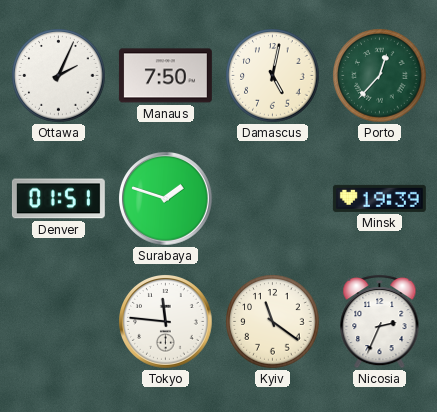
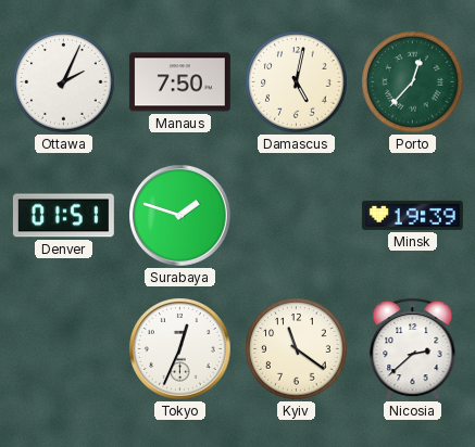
Tokyo: 11:46 -> 12:34
Nicosia: 2:34 -> 2:38
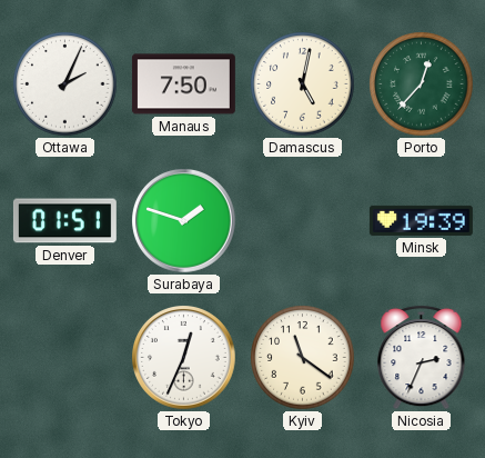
Nicosia: 2:38 -> 2:34
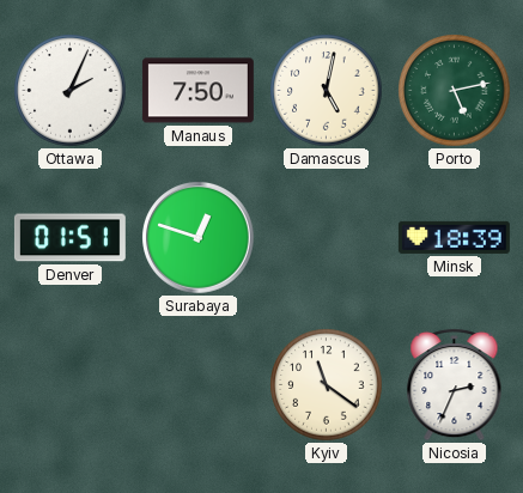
Porto: 12:37 -> 5:13
Surabaya: 1:48 -> 12:48
Minsk: 19:39 -> 18:39
Tokyo: 12:34 -> none
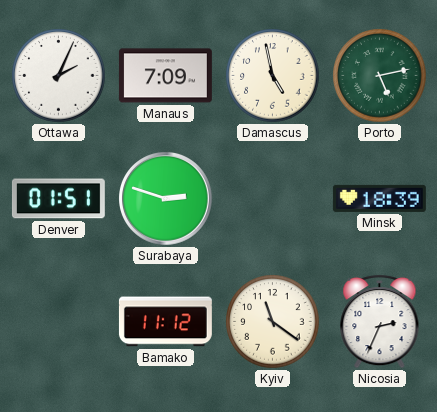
Manaus: 7:50 -> 7:09
Damascus: 5:02 -> 4:58
Surabaya: 12:48 -> 2:48
Bamako: none -> 11:12
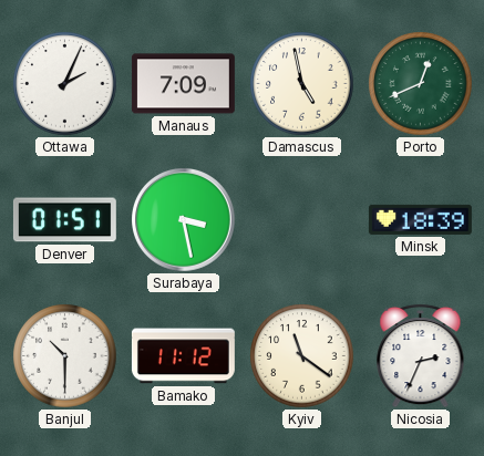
Porto: 5:13 -> 12:41
Surabaya: 2:48 -> 3:28
Banjul: none -> 10:30
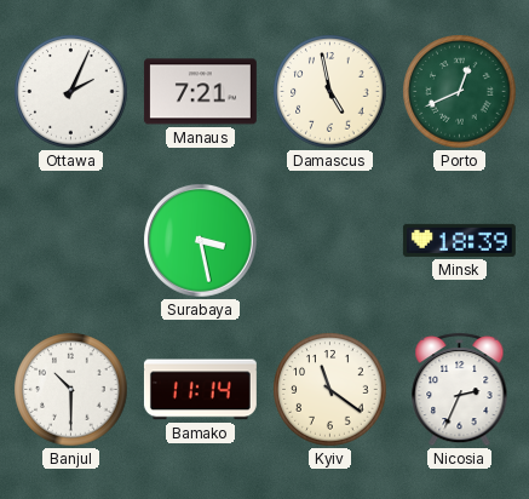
Manaus: 7:09 -> 7:21
Denver: 01:51 -> none
Bamako: 11:12 -> 11:14
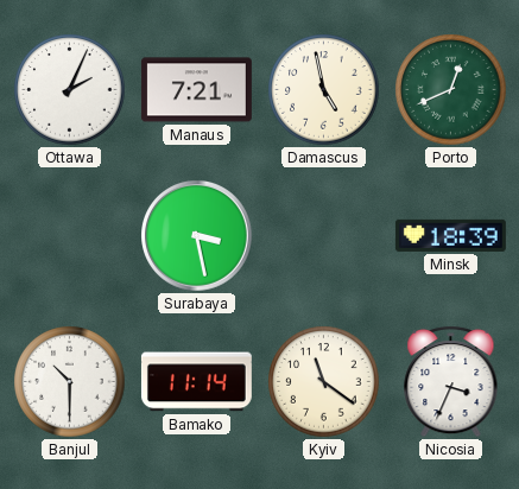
Nicosia: 2:34 -> 3:34
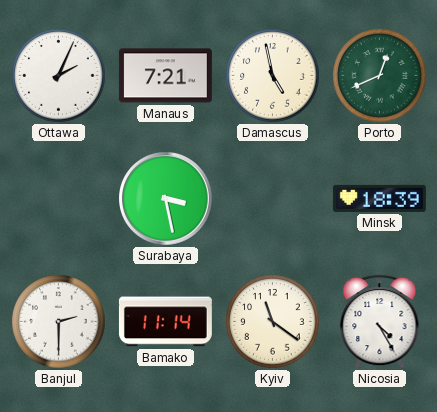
Banjul: 10:30 -> 2:30
Nicosia: 3:34 -> 4:25
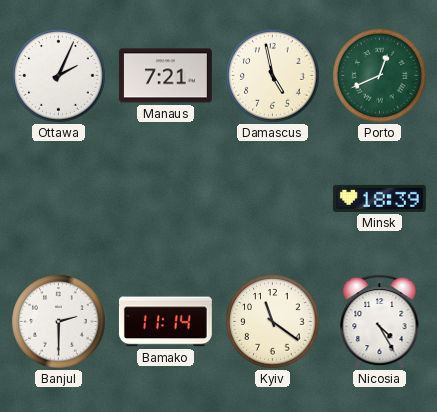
Surabaya: 3:28 -> none
